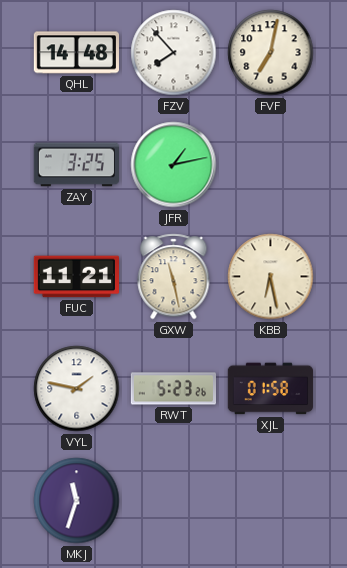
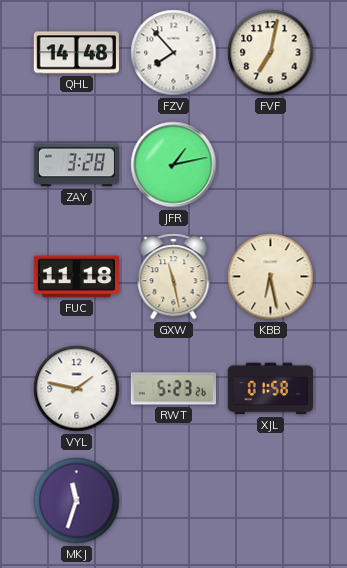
ZAY: 3:25 -> 3:28
FUC: 11:21 -> 11:18
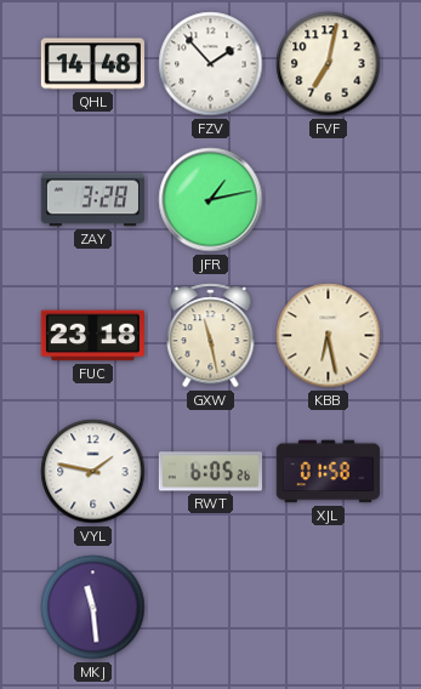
FZV: 7:53 -> 1:53
FUC: 11:18 -> 23:18
RWT: 5:23 -> 6:05
MKJ: 11:33 -> 11:29
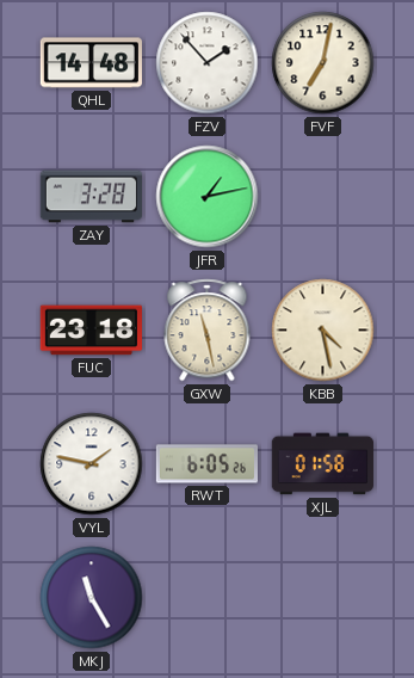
KBB: 6:28 -> 4:28
MKJ: 11:29 -> 11:25
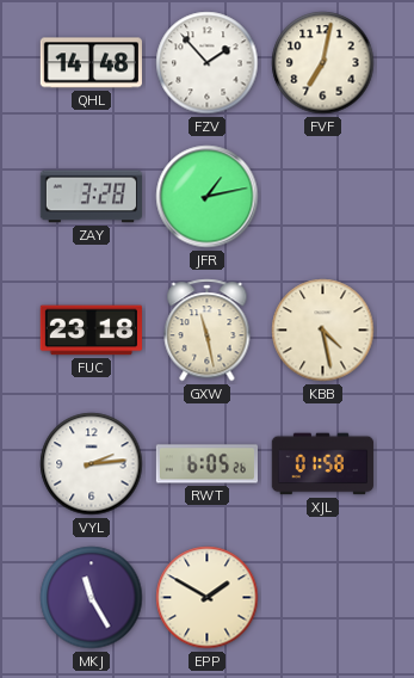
VYL: 1:47 -> 2:14
EPP: none -> 1:50
